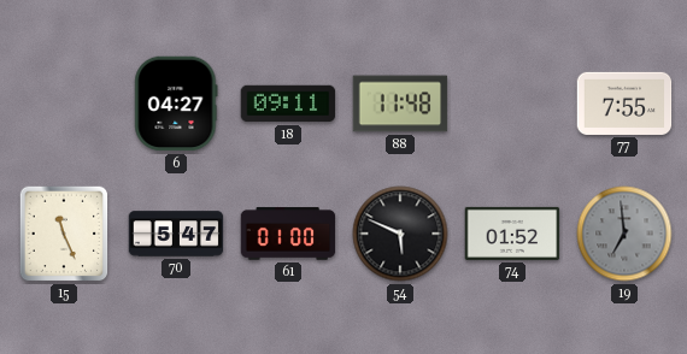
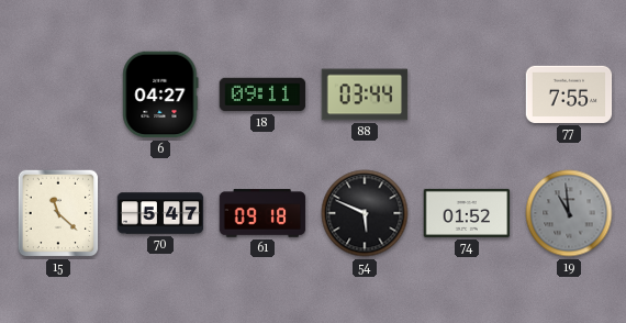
88: 11:48 -> 03:44
15: 11:26 -> 11:22
61: 01:00 -> 09:18
19: 6:59 -> 10:59
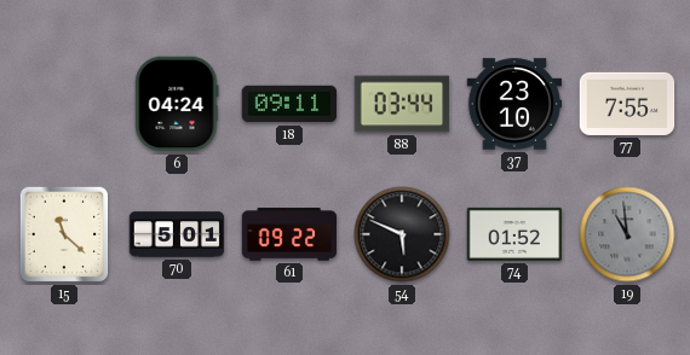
6: 04:27 -> 04:24
37: none -> 23:10
70: 5:47 -> 5:01
61: 09:18 -> 09:22
